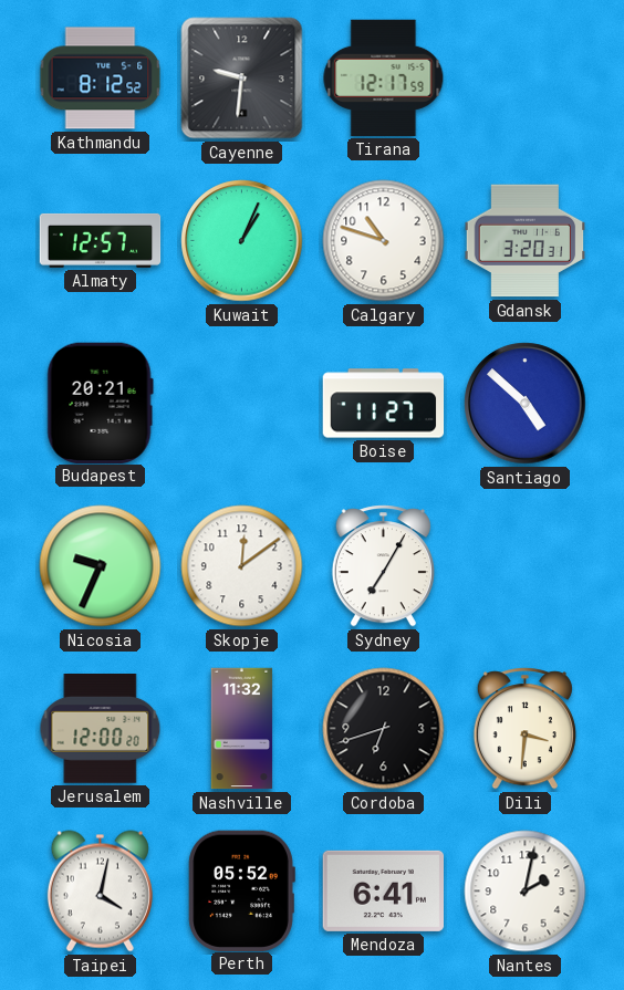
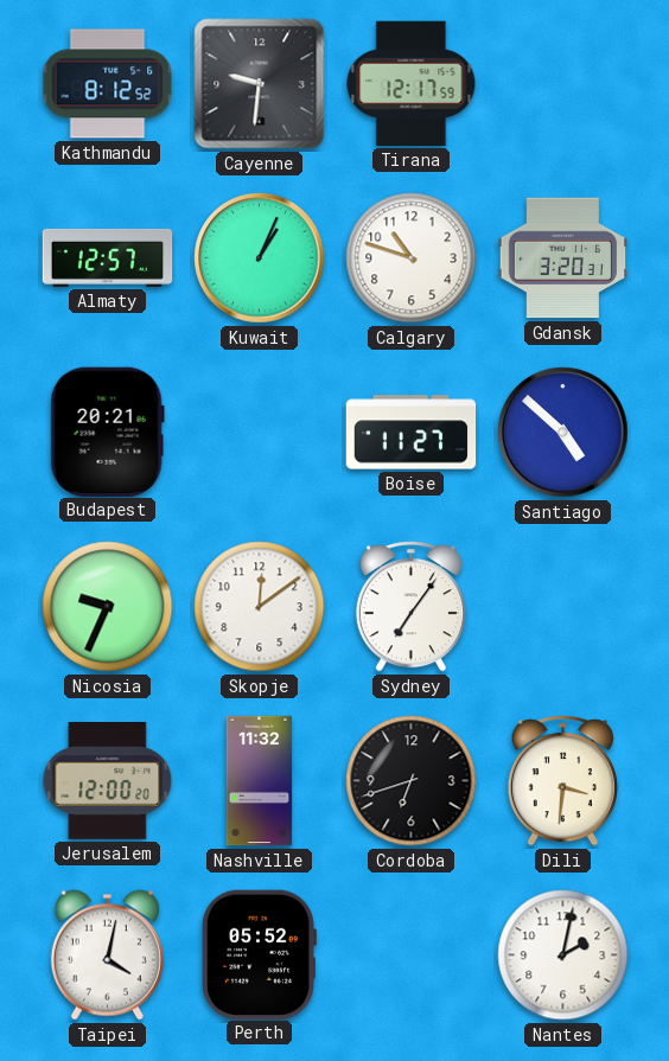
Sydney: 7:05 -> 7:06
Mendoza: 6:41 -> none
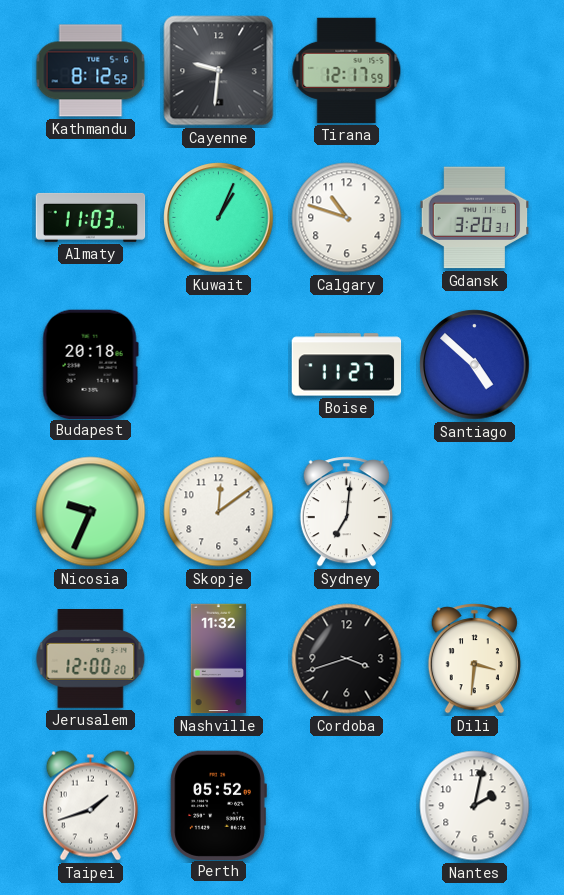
Almaty: 12:57 -> 11:03
Budapest: 20:21 -> 20:18
Sydney: 7:06 -> 7:01
Cordoba: 6:42 -> 3:42
Taipei: 4:02 -> 1:42
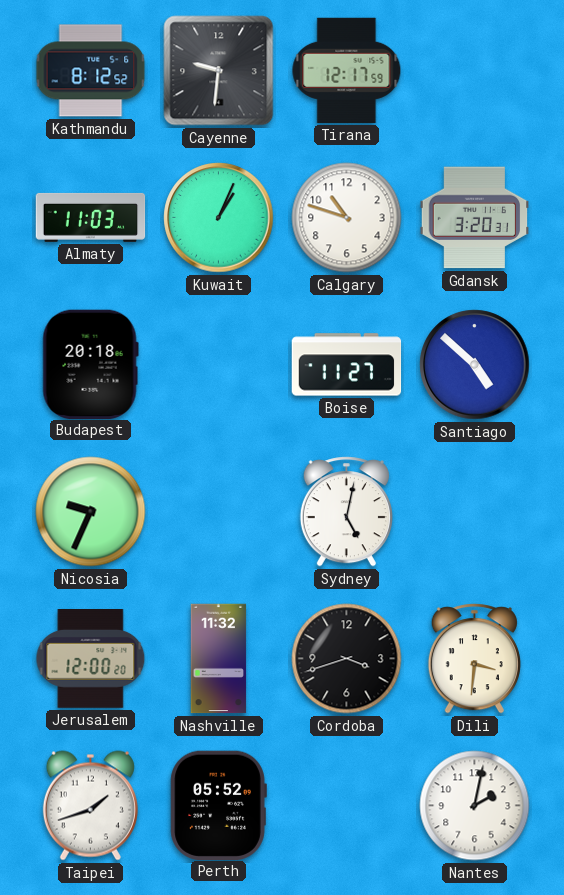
Skopje: 12:09 -> none
Sydney: 7:01 -> 5:02
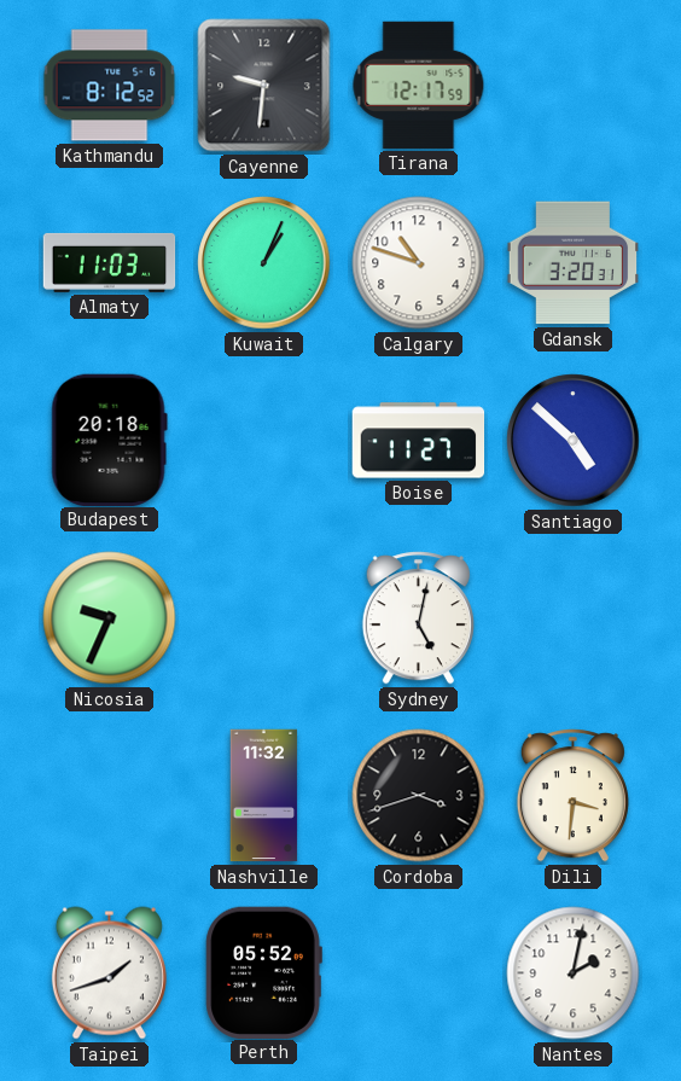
Jerusalem: 12:00 -> none
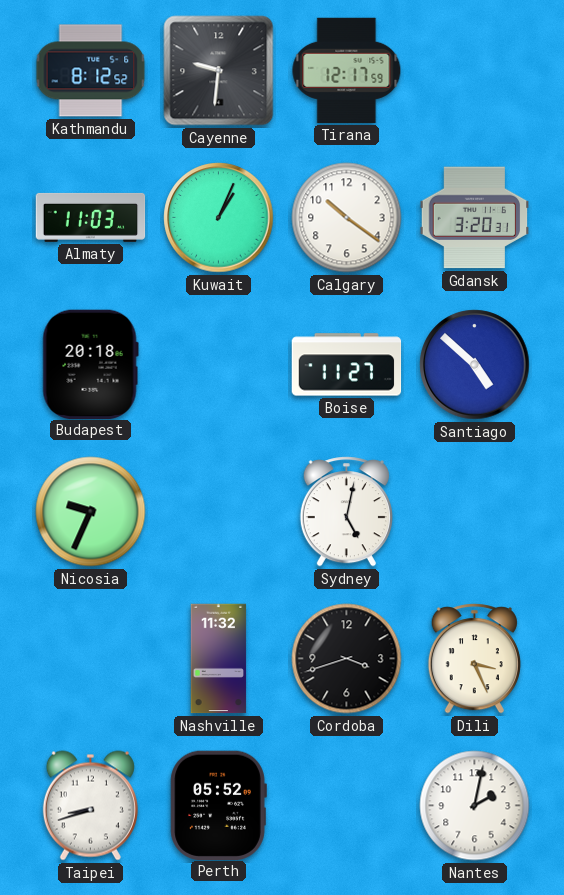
Calgary: 10:48 -> 10:21
Dili: 3:31 -> 3:26
Taipei: 1:42 -> 8:42
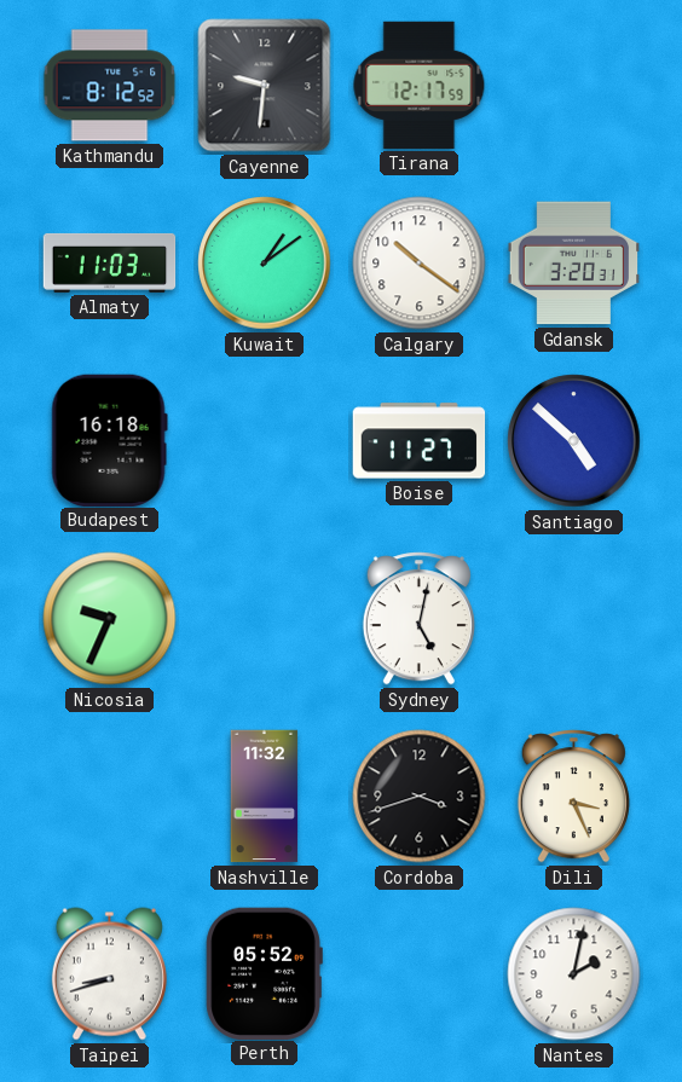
Kuwait: 1:04 -> 1:09
Budapest: 20:18 -> 16:18
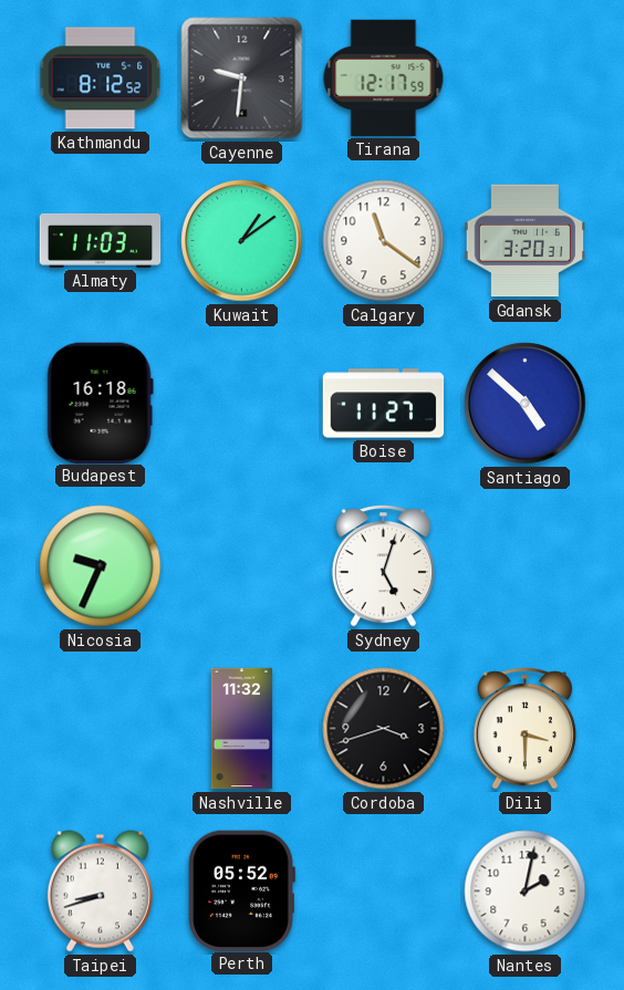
Calgary: 10:21 -> 11:21
Sydney: 5:02 -> 5:03
Dili: 3:26 -> 3:30
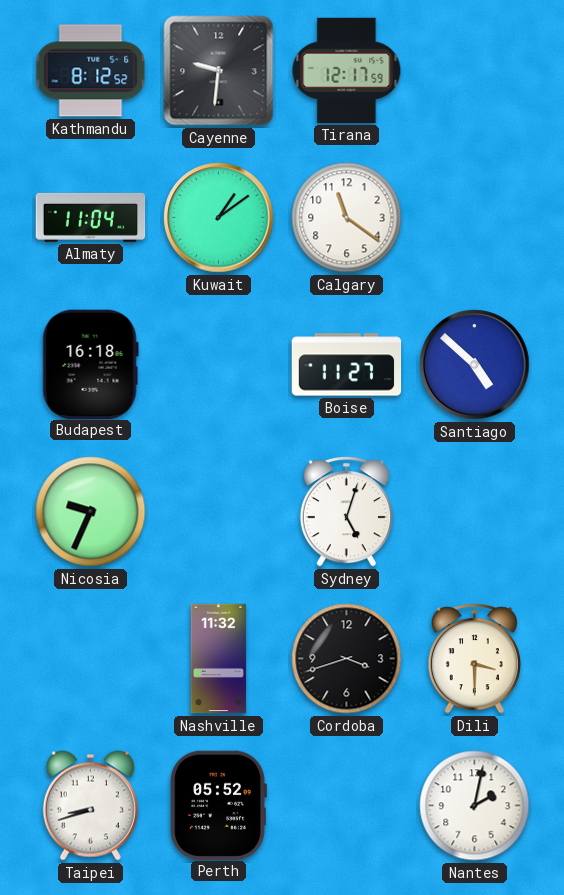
Almaty: 11:03 -> 11:04
Gdansk: 3:20 -> none
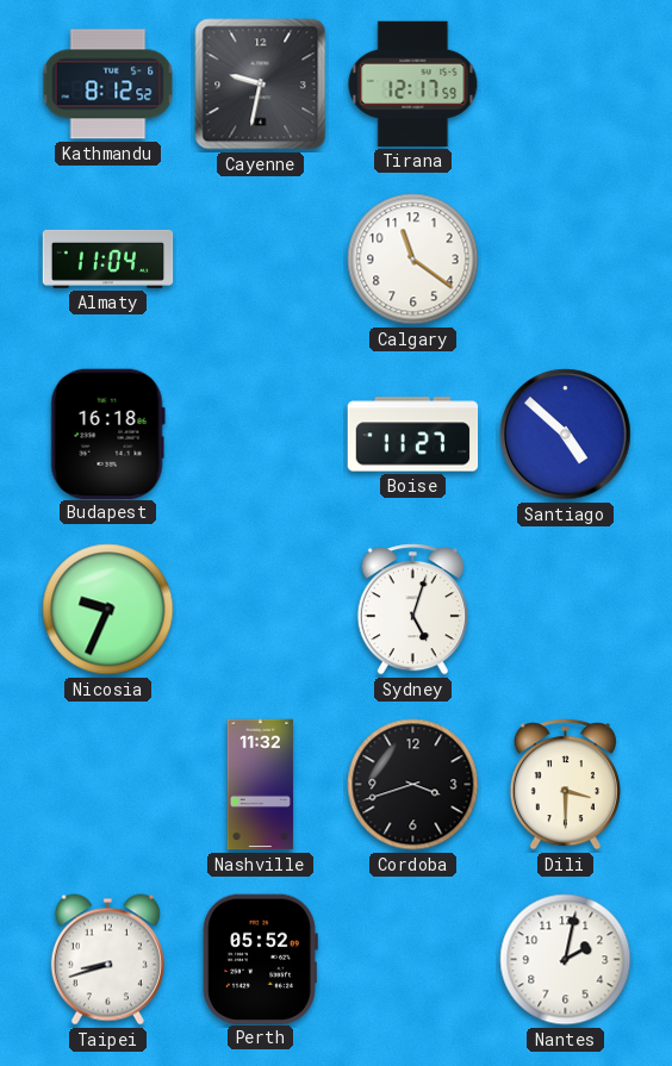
Cayenne: 9:31 -> 9:32
Kuwait: 1:09 -> none
